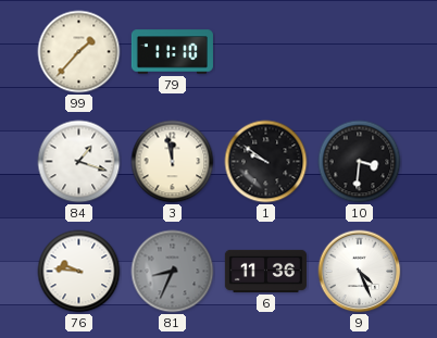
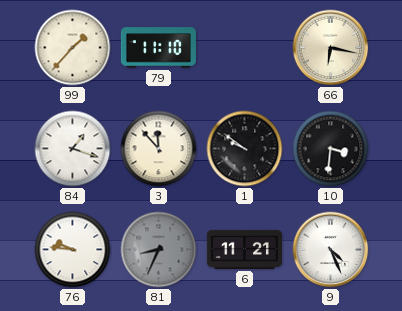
66: none -> 6:17
3: 11:58 -> 11:53
6: 11:36 -> 11:21
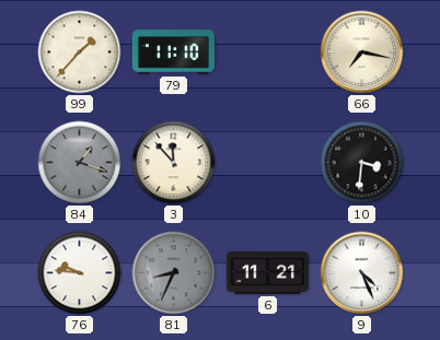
66: 6:17 -> 7:17
84 dial: white -> grey
1: 9:51 -> none
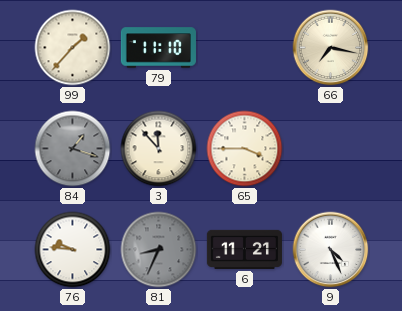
65: none -> 3:45
10: 3:31 -> none
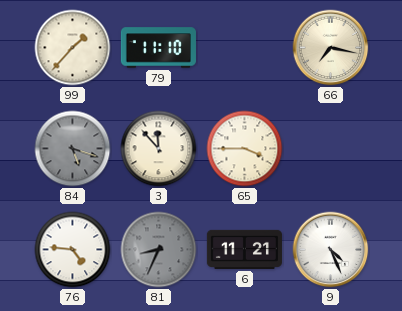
84: 1:18 -> 5:18
76: 9:46 -> 4:46
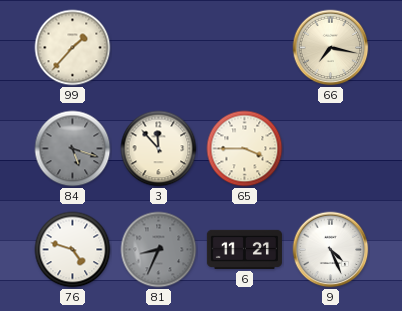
79: 11:10 -> none
76: 4:46 -> 4:48
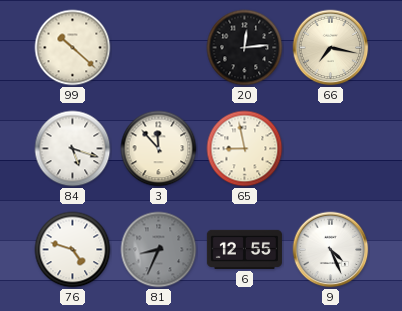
99: 1:37 -> 10:22
20: none -> 12:14
84 dial: grey -> white
65: 3:45 -> 8:58
6: 11:21 -> 12:55
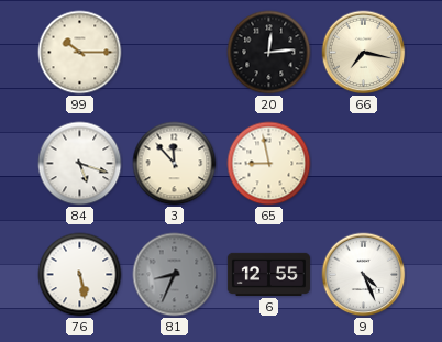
99: 10:22 -> 10:15
76: 4:48 -> 5:28
